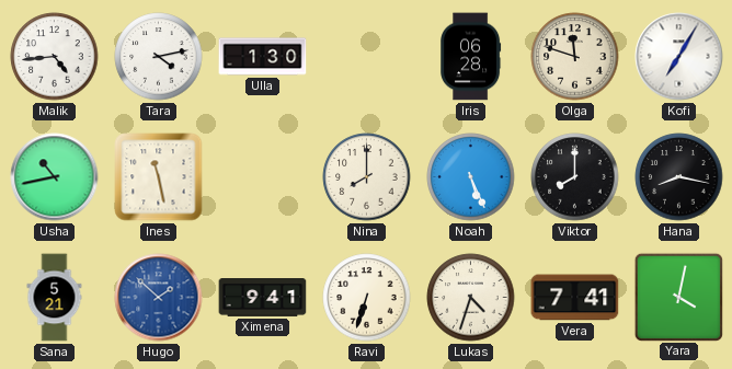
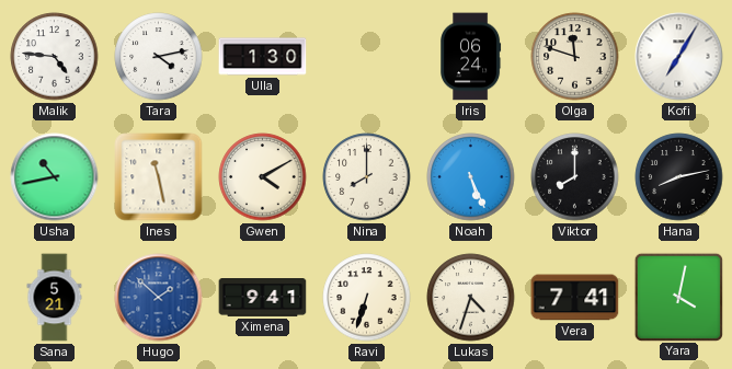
Malik: 4:44 -> 4:46
Iris: 06:28 -> 06:24
Gwen: none -> 4:10
Hana: 8:17 -> 8:13
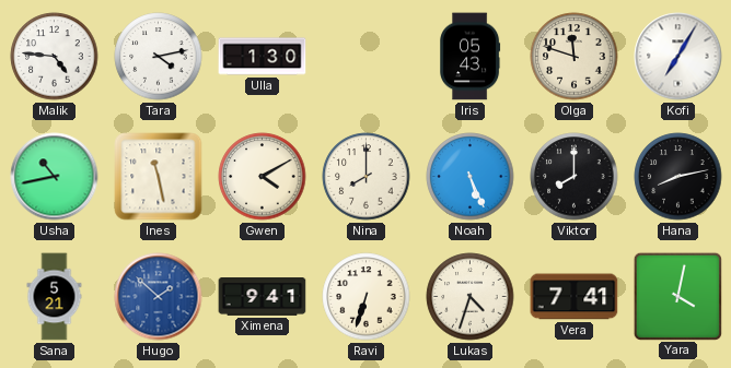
Iris: 06:24 -> 05:43
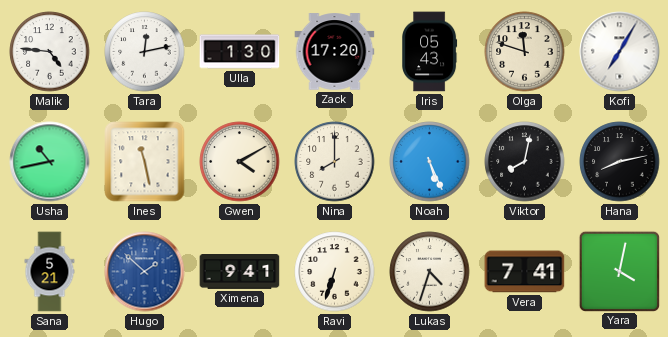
Tara: 4:13 -> 12:13
Zack: none -> 17:20
Viktor: 8:00 -> 8:02
